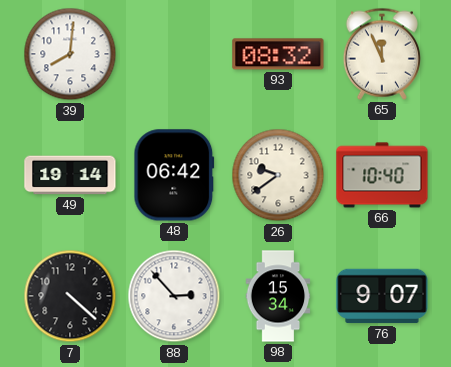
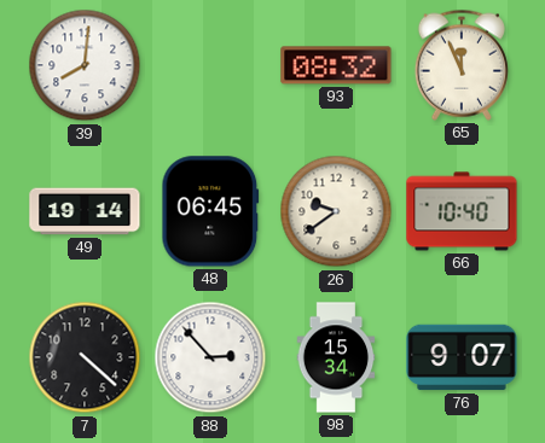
48: 06:42 -> 06:45
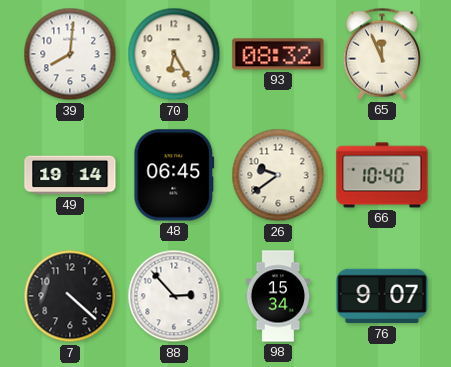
70: none -> 6:25
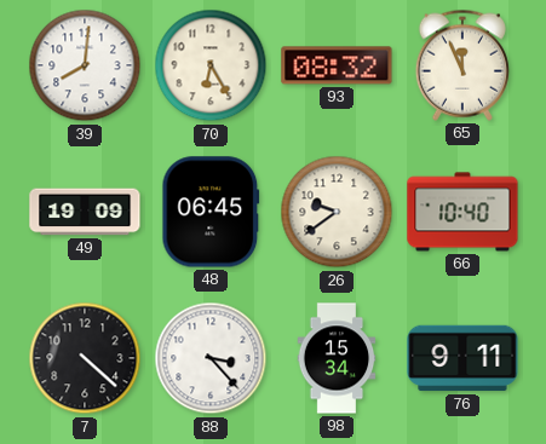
49: 19:14 -> 19:09
88: 2:53 -> 3:23
76: 9:07 -> 9:11
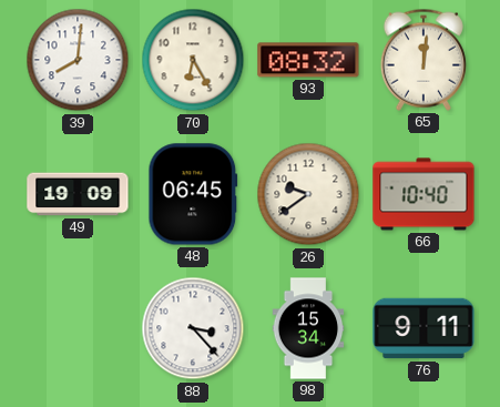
65: 11:56 -> 12:01
7: 4:22 -> none
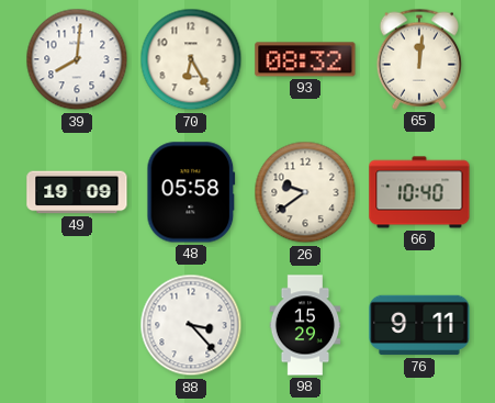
48: 06:45 -> 05:58
98: 15:34 -> 15:29
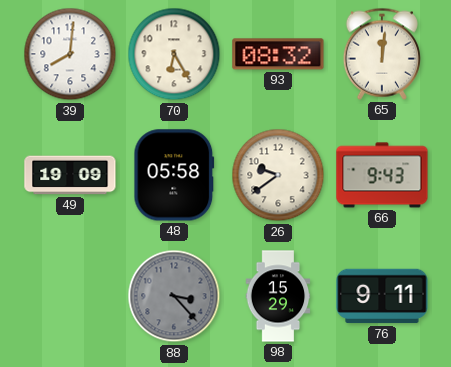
66: 10:40 -> 9:43
88 dial: white -> grey
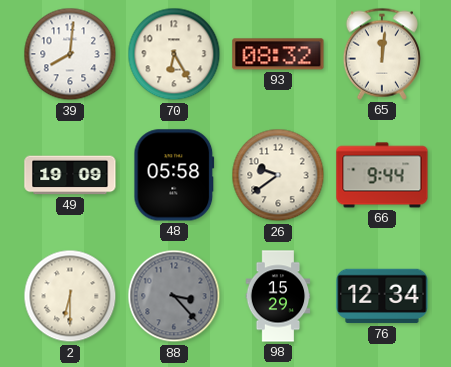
66: 9:43 -> 9:44
2: none -> 6:30
76: 9:11 -> 12:34
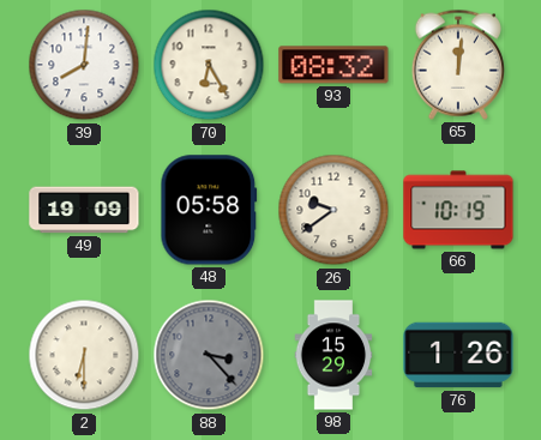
66: 9:44 -> 10:19
76: 12:34 -> 1:26
